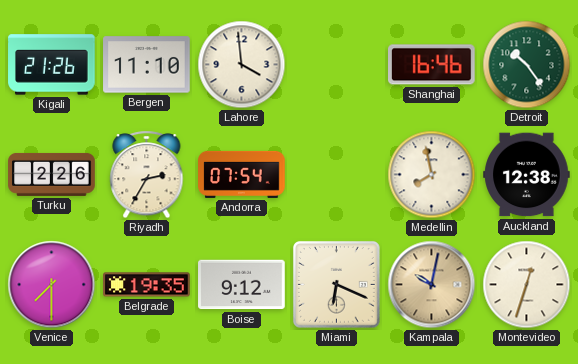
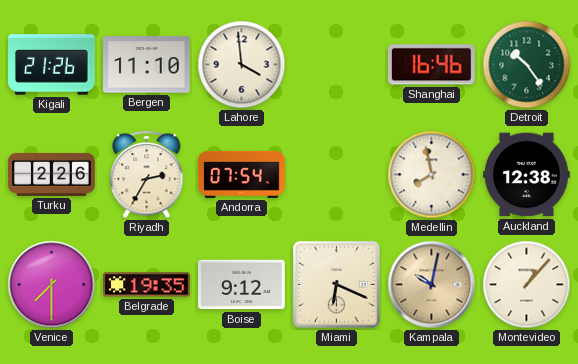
Montevideo: 12:33 -> 1:07
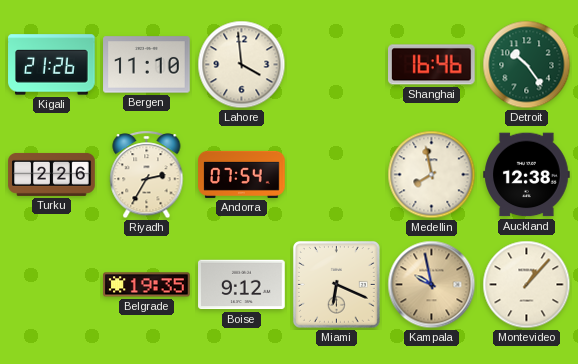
Venice: 7:30 -> none
Kampala: 10:02 -> 9:58
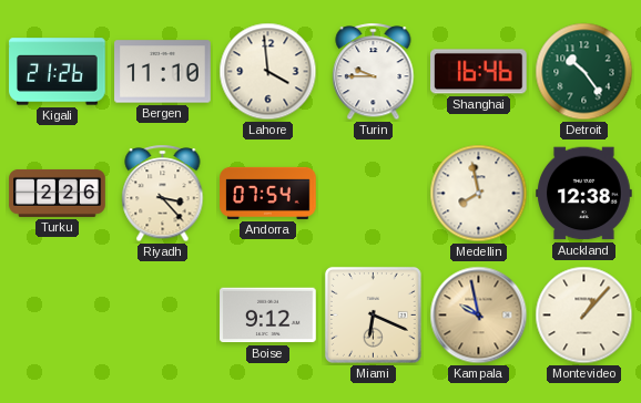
Turin: none -> 9:45
Riyadh: 2:35 -> 3:23
Belgrade: 19:35 -> none
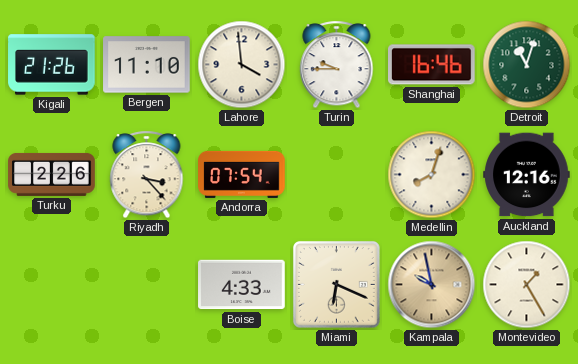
Detroit: 10:24 -> 11:03
Medellin: 7:58 -> 8:03
Auckland: 12:38 -> 12:16
Boise: 9:12 -> 4:33
Montevideo: 1:07 -> 1:25
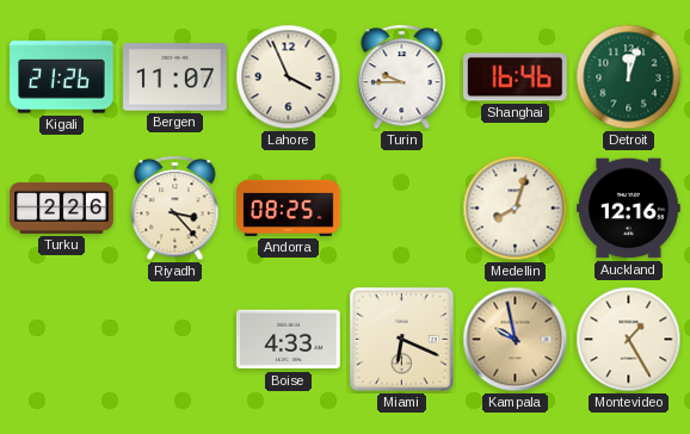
Bergen: 11:10 -> 11:07
Lahore: 3:59 -> 3:56
Detroit: 11:03 -> 12:03
Andorra: 07:54 -> 08:25
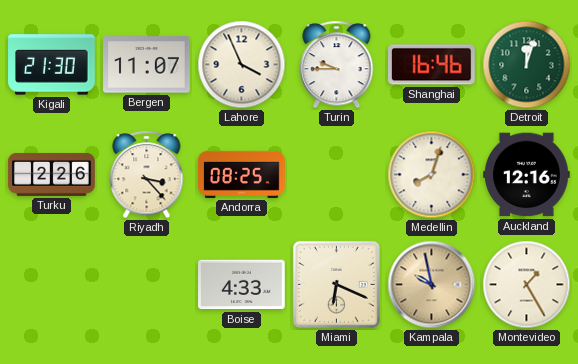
Kigali: 21:26 -> 21:30
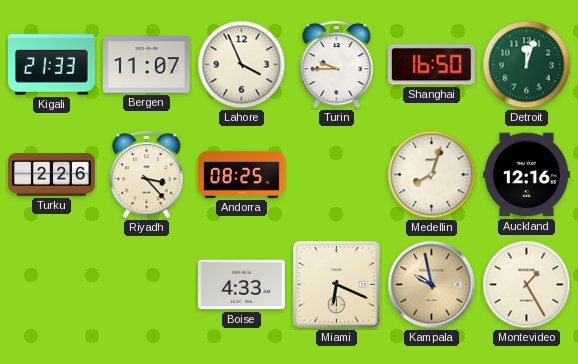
Kigali: 21:30 -> 21:33
Shanghai: 16:46 -> 16:50
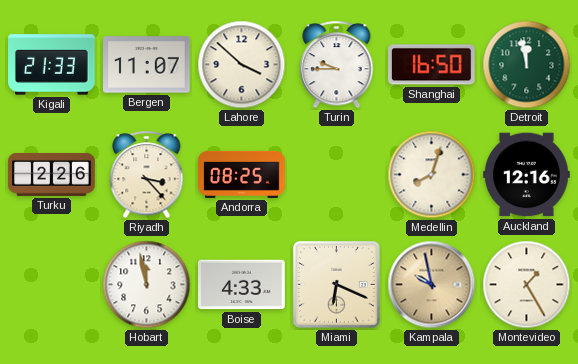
Lahore: 3:56 -> 3:52
Detroit: 12:03 -> 11:58
Hobart: none -> 11:58
